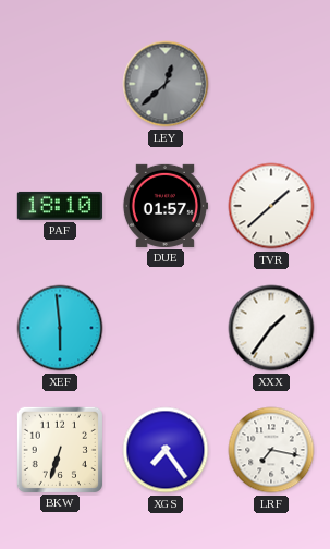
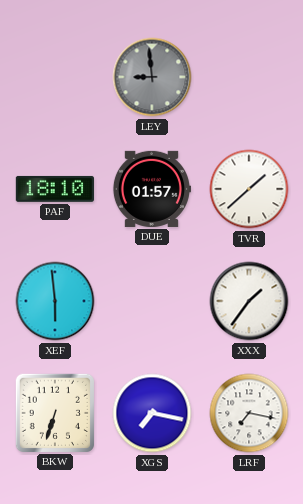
LEY: 12:38 -> 8:59
XGS: 7:24 -> 7:17
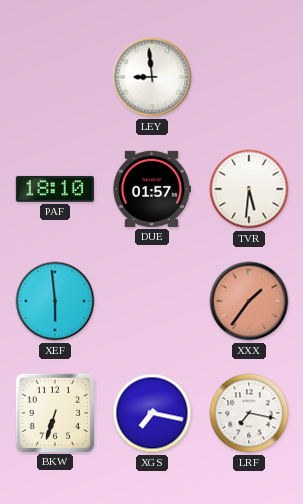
LEY dial: grey -> white
TVR: 1:38 -> 5:31
XXX dial: white -> salmon
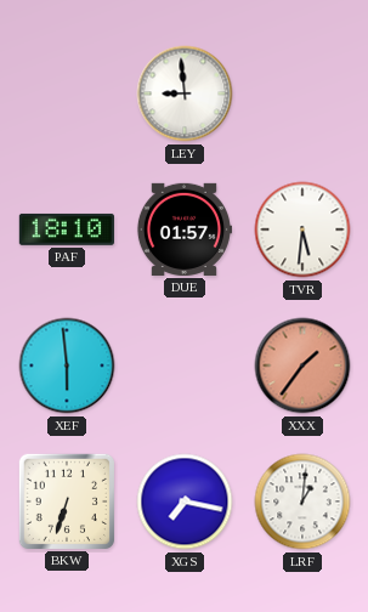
LRF: 7:17 -> 1:01
